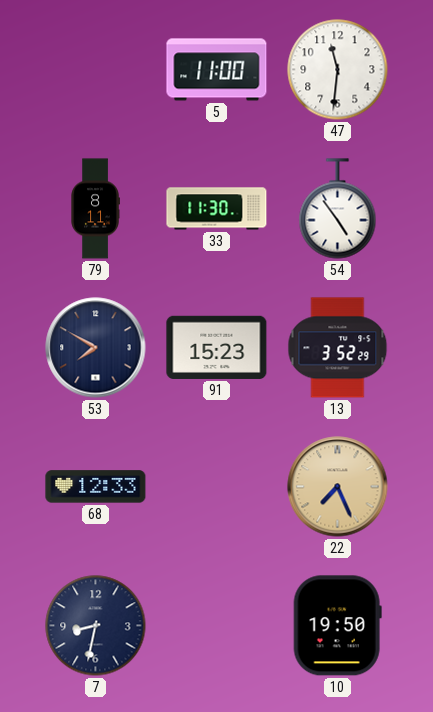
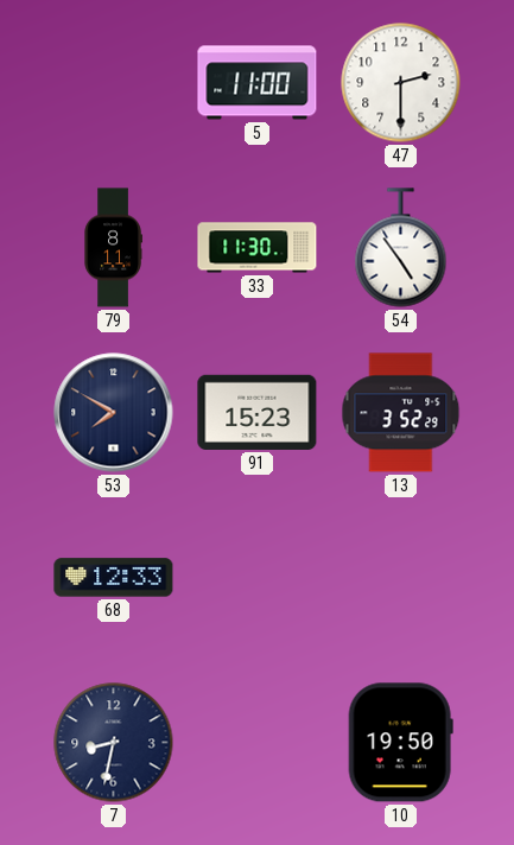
47: 11:31 -> 2:30
22: 7:26 -> none
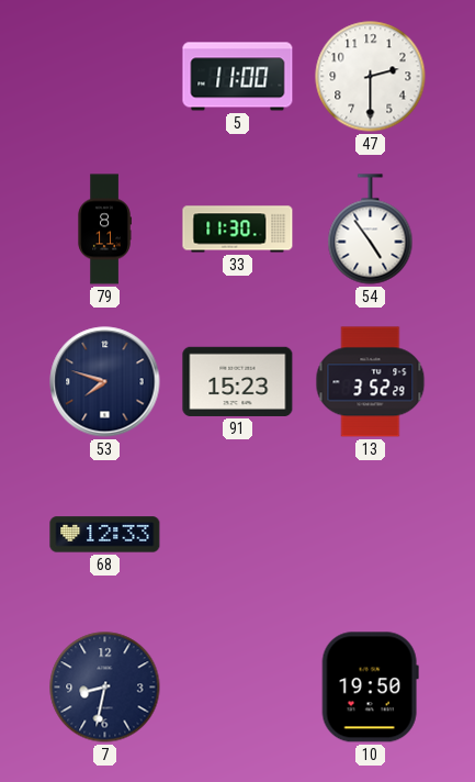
53: 7:50 -> 7:48
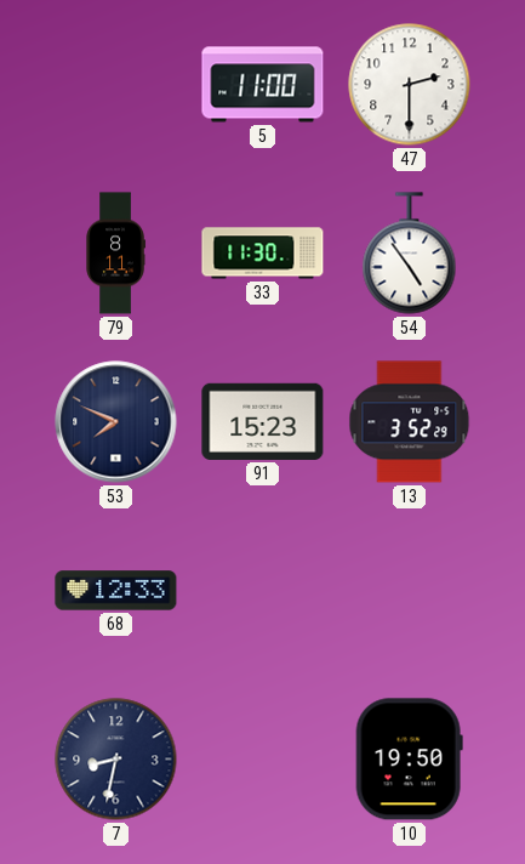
53: 7:48 -> 7:49
